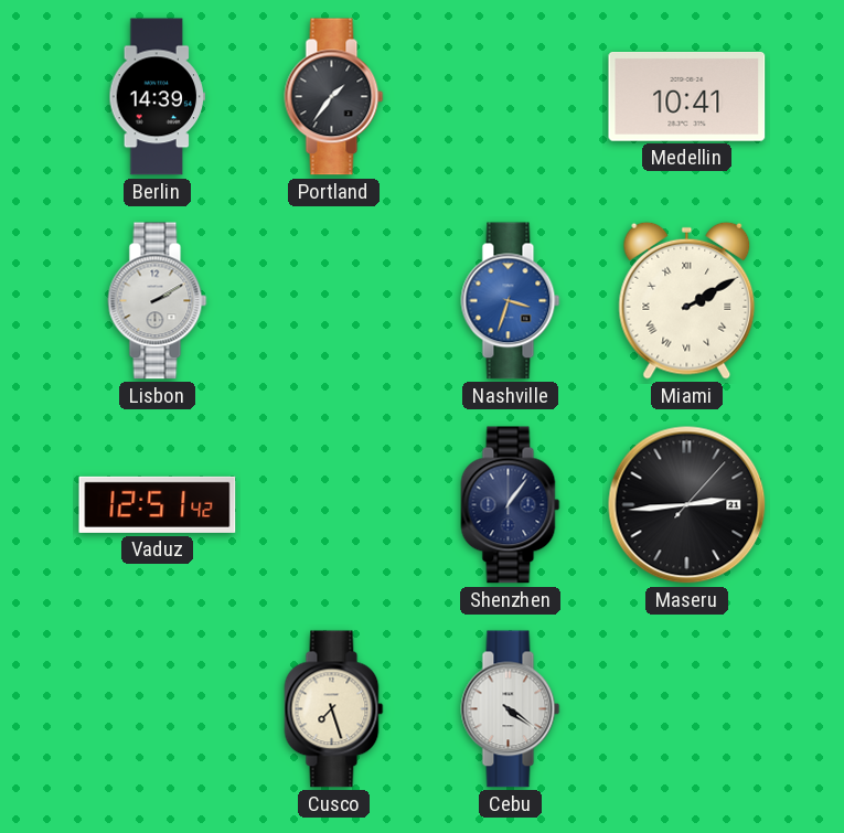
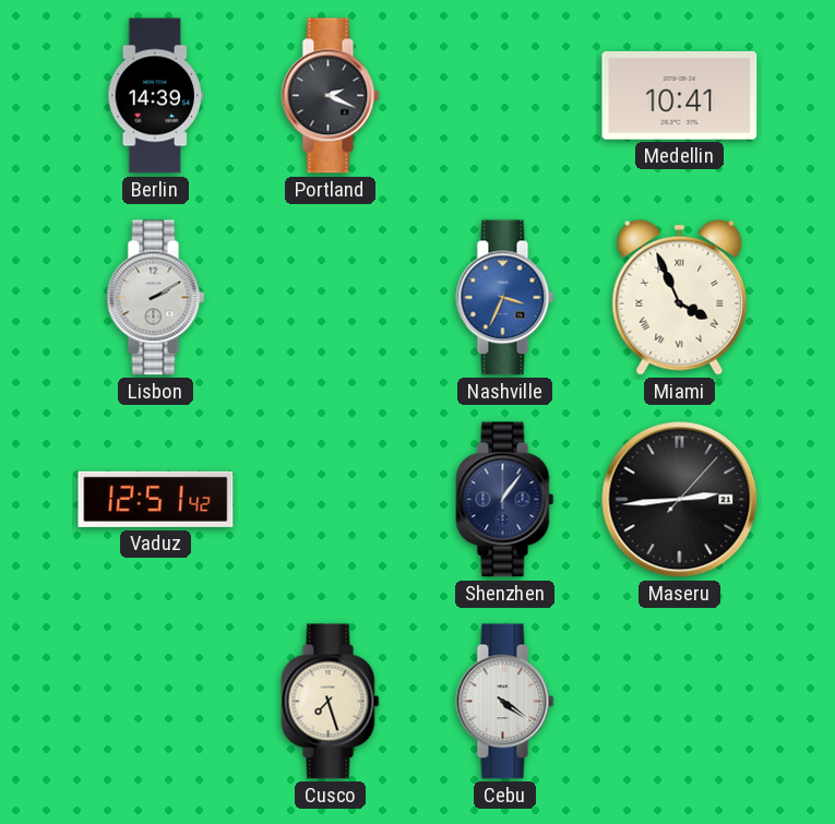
Portland: 1:36 -> 2:19
Nashville: 3:33 -> 3:34
Miami: 2:10 -> 3:56
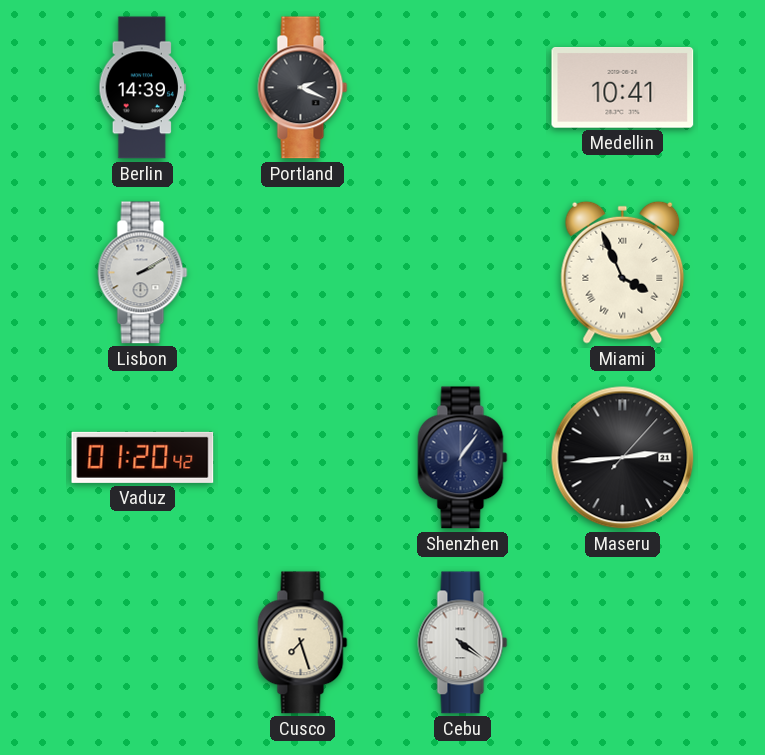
Nashville: 3:34 -> none
Vaduz: 12:51 -> 01:20
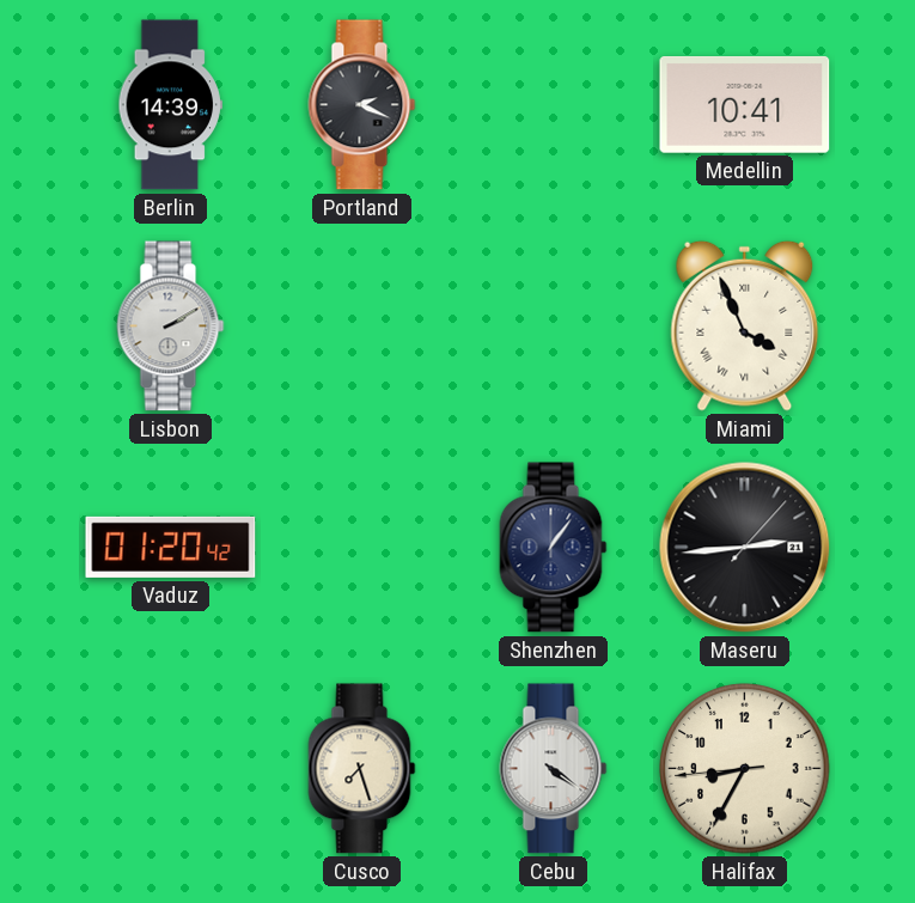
Halifax: none -> 8:34
